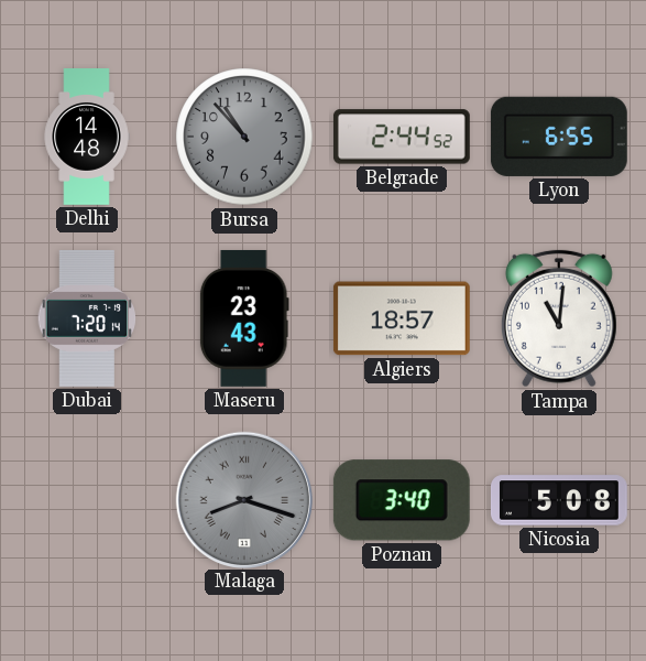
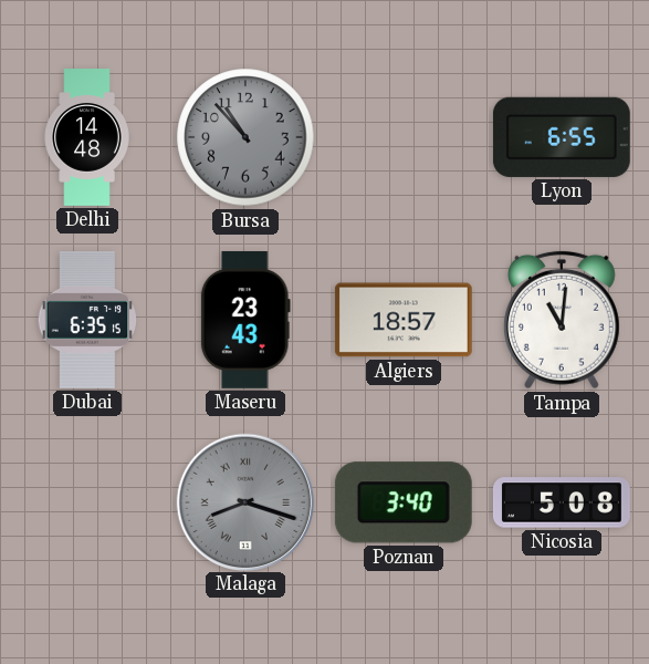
Belgrade: 2:44 -> none
Dubai: 7:20 -> 6:35
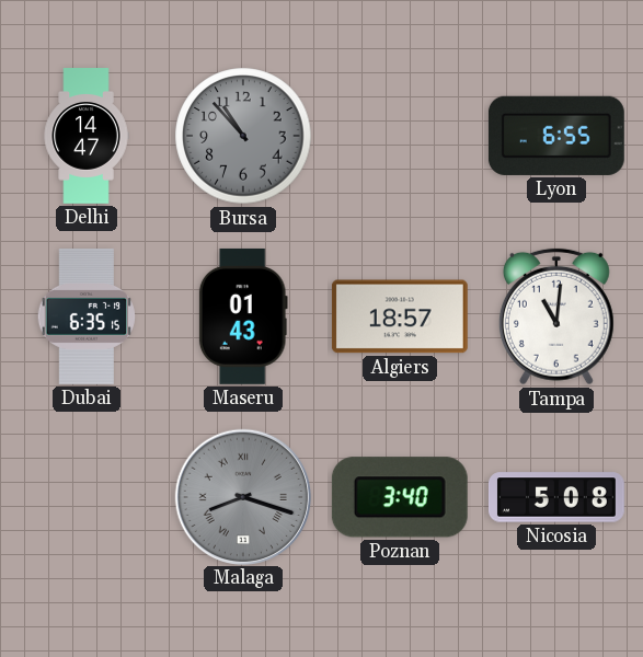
Delhi: 14:48 -> 14:47
Maseru: 23:43 -> 01:43
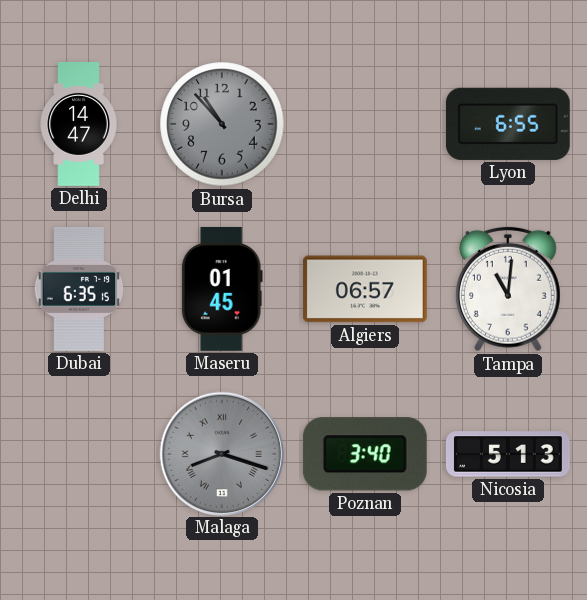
Maseru: 01:43 -> 01:45
Algiers: 18:57 -> 06:57
Nicosia: 5:08 -> 5:13
